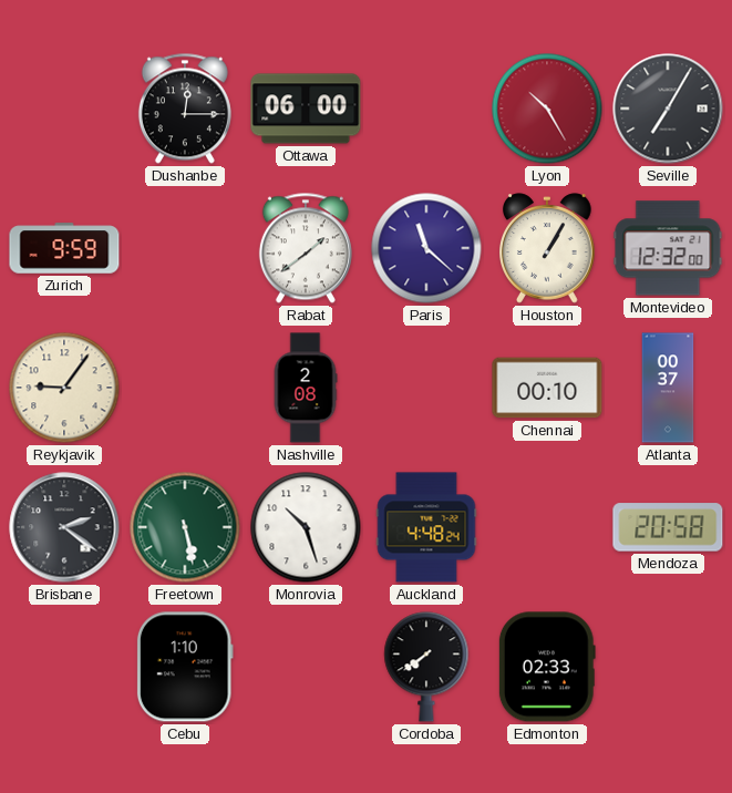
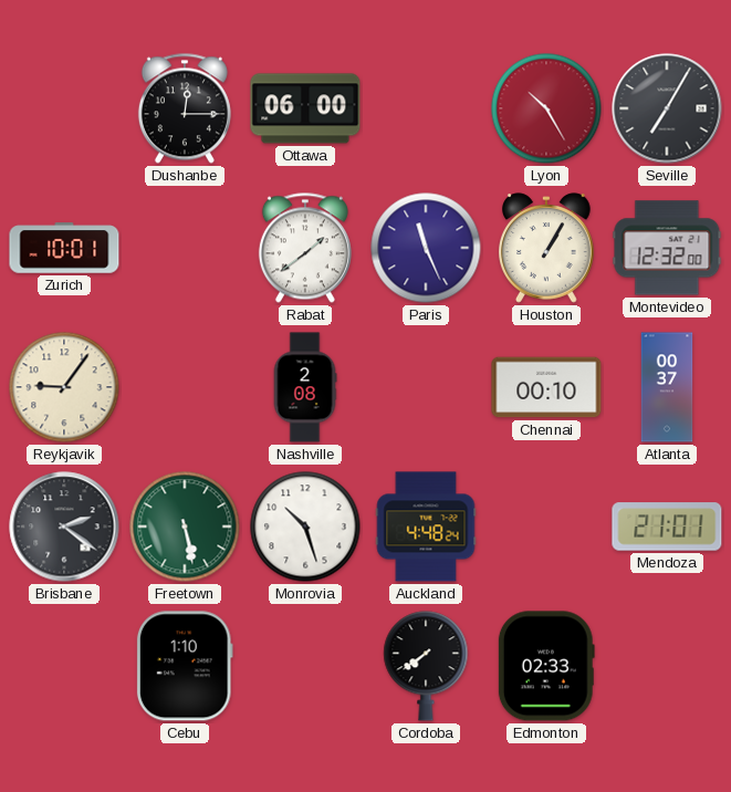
Zurich: 9:59 -> 10:01
Paris: 11:22 -> 11:26
Mendoza: 20:58 -> 21:01
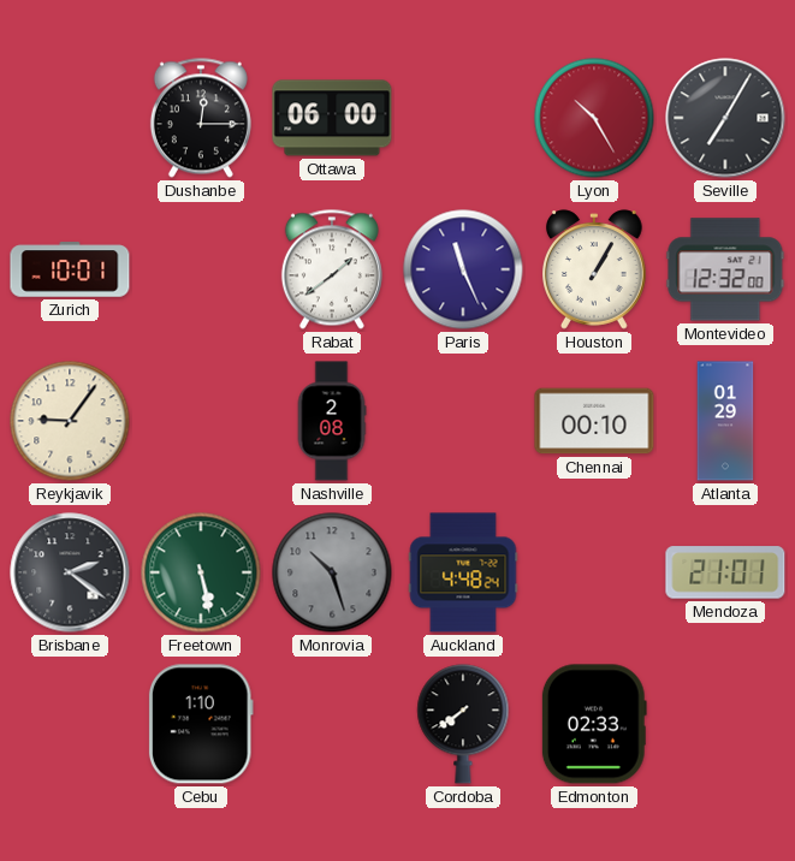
Atlanta: 00:37 -> 01:29
Monrovia dial: white -> grey
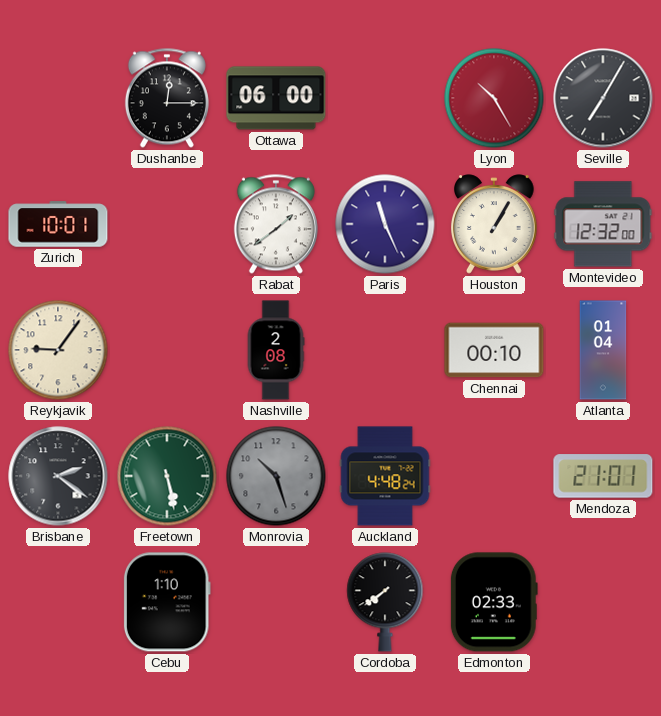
Atlanta: 01:29 -> 01:04
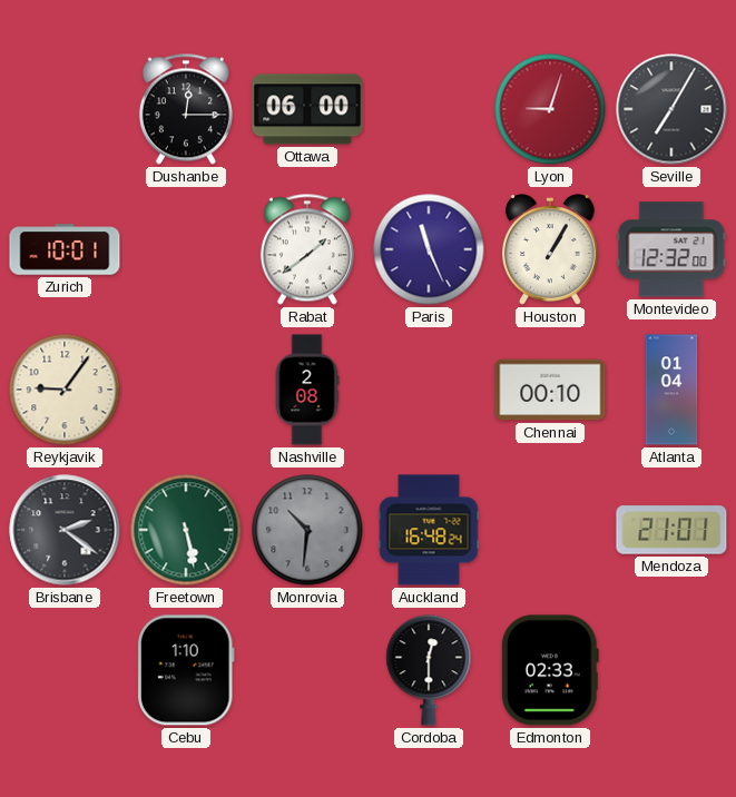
Lyon: 10:25 -> 9:03
Monrovia: 10:27 -> 10:31
Auckland: 4:48 -> 16:48
Cordoba: 7:39 -> 12:30
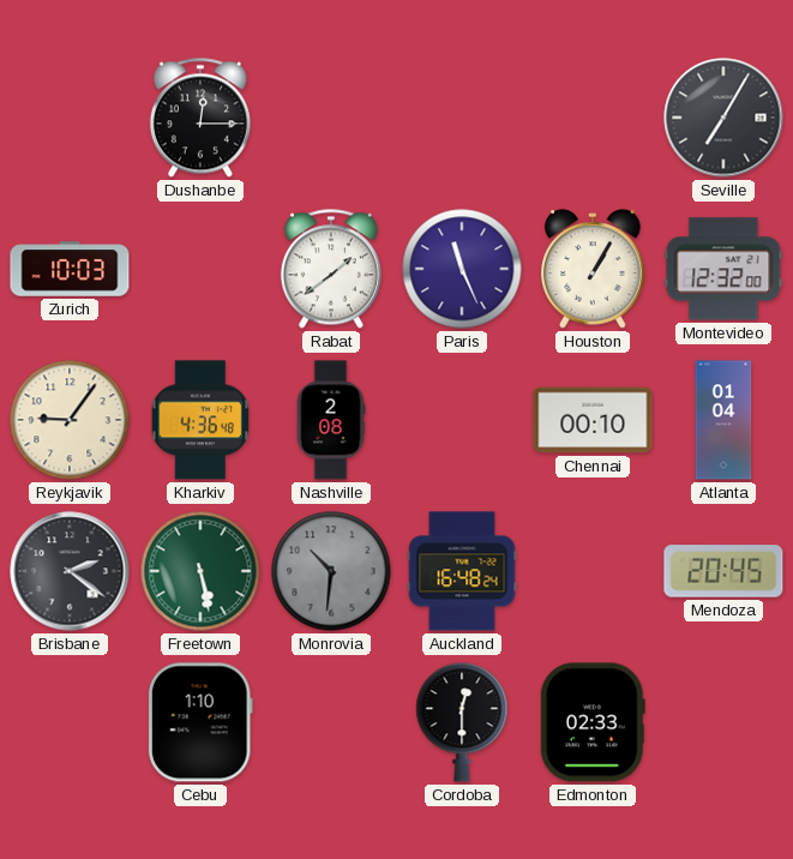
Ottawa: 06:00 -> none
Lyon: 9:03 -> none
Zurich: 10:01 -> 10:03
Kharkiv: none -> 4:36
Mendoza: 21:01 -> 20:45
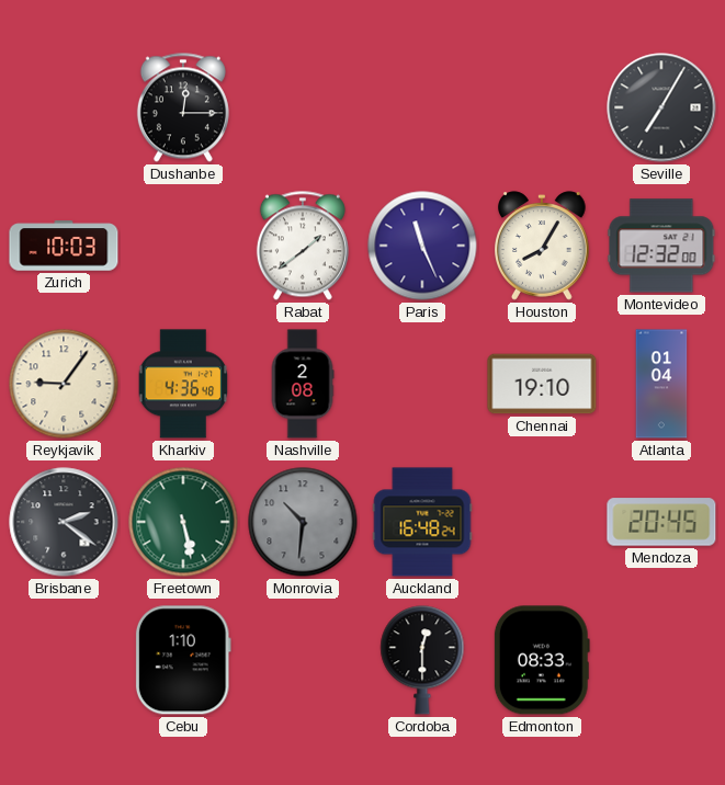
Houston: 1:05 -> 8:05
Chennai: 00:10 -> 19:10
Edmonton: 02:33 -> 08:33
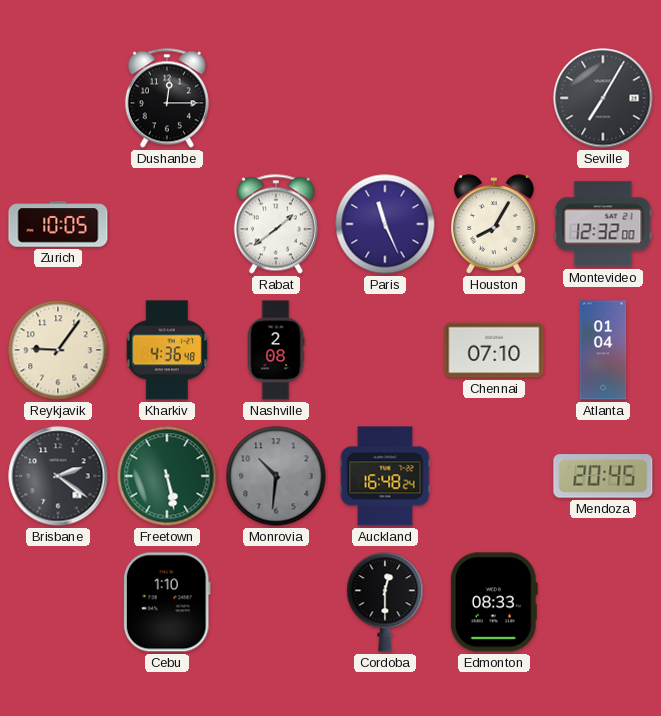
Zurich: 10:03 -> 10:05
Chennai: 19:10 -> 07:10
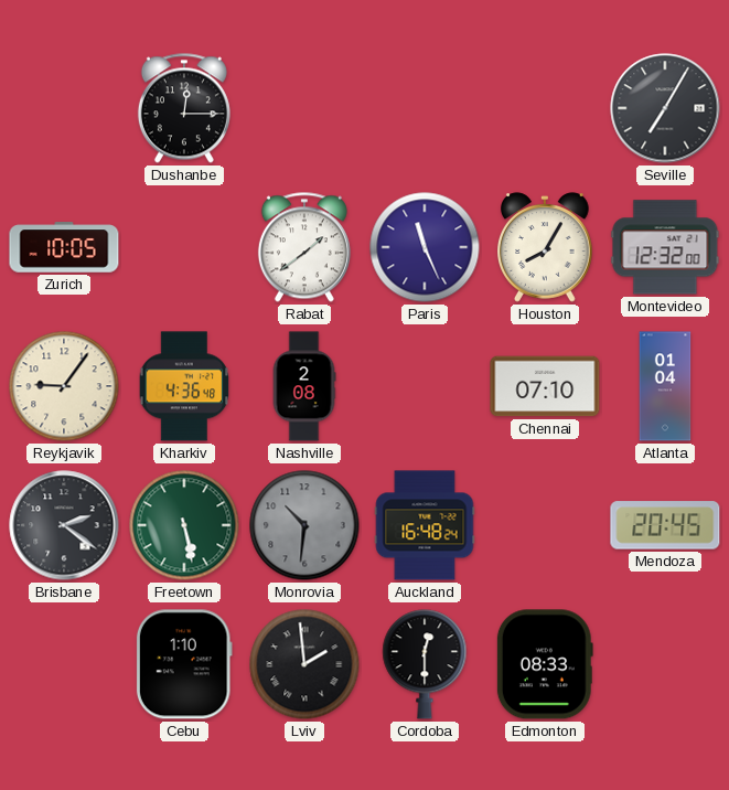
Lviv: none -> 1:59
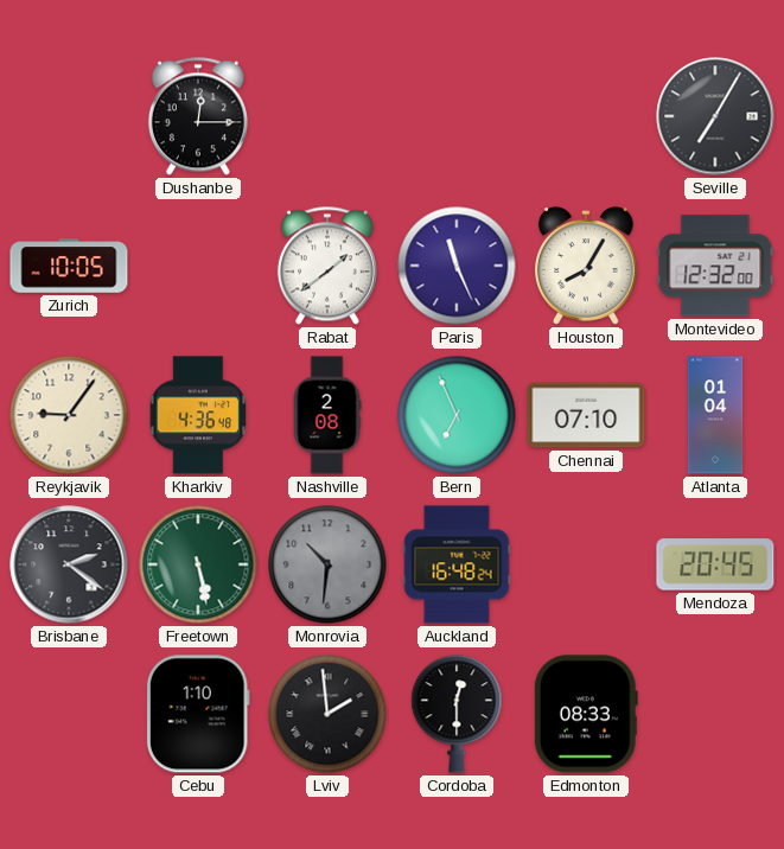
Bern: none -> 6:56
